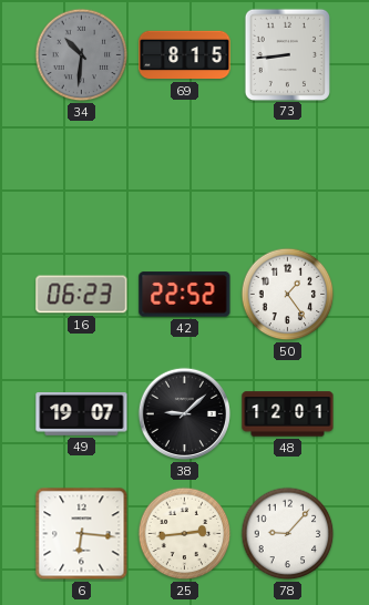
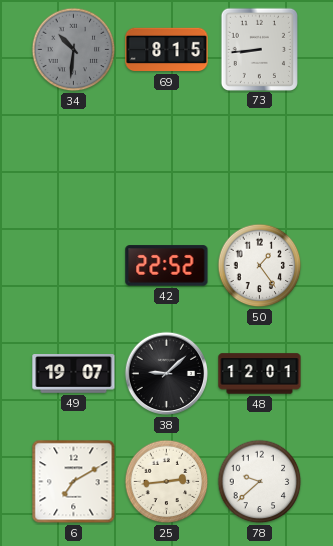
16: 06:23 -> none
6: 6:16 -> 7:10
78: 9:07 -> 9:38
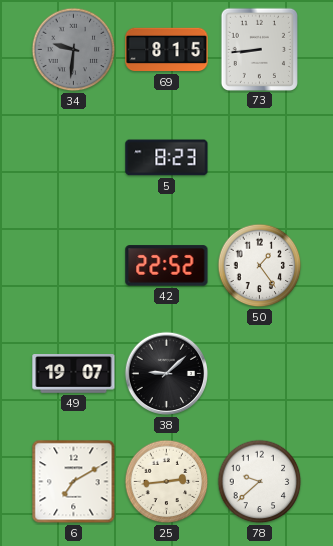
34: 10:31 -> 9:31
5: none -> 8:23
48: 12:01 -> none
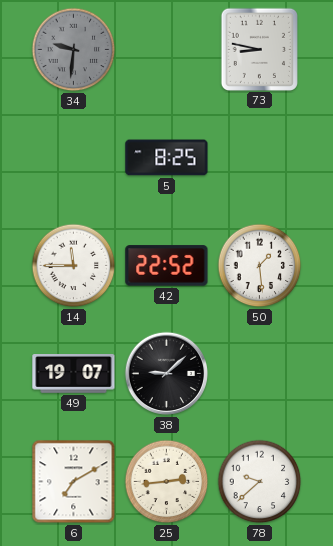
69: 8:15 -> none
73: 8:44 -> 8:47
5: 8:23 -> 8:25
14: none -> 11:45
50: 1:24 -> 1:29
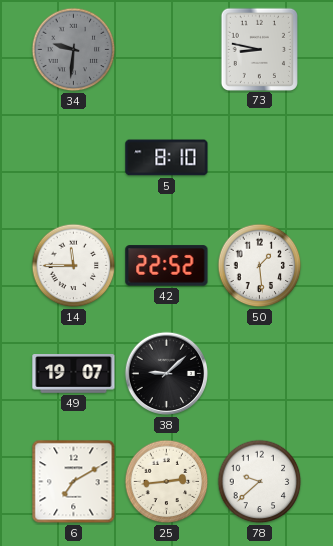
5: 8:25 -> 8:10
